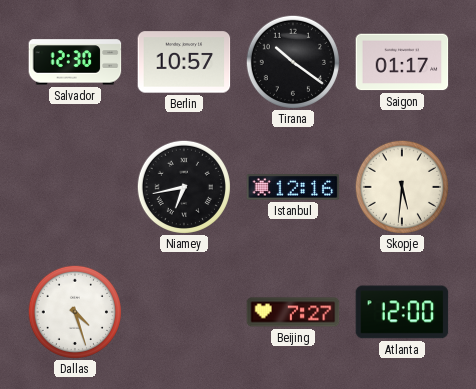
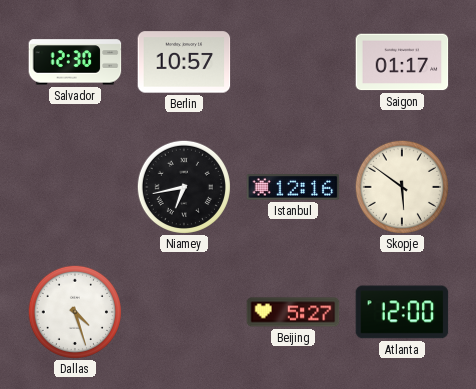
Tirana: 10:21 -> none
Skopje: 5:31 -> 5:51
Beijing: 7:27 -> 5:27
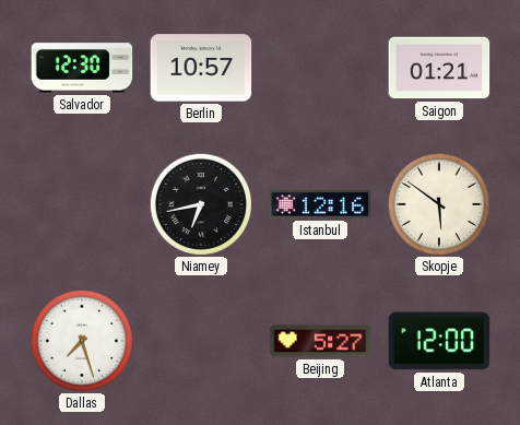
Saigon: 01:17 -> 01:21
Dallas: 4:27 -> 7:27
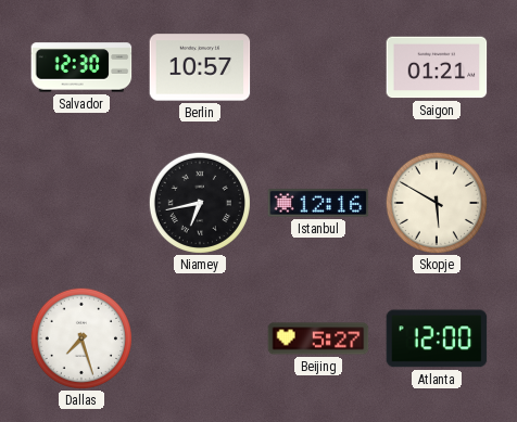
Skopje: 5:51 -> 5:50
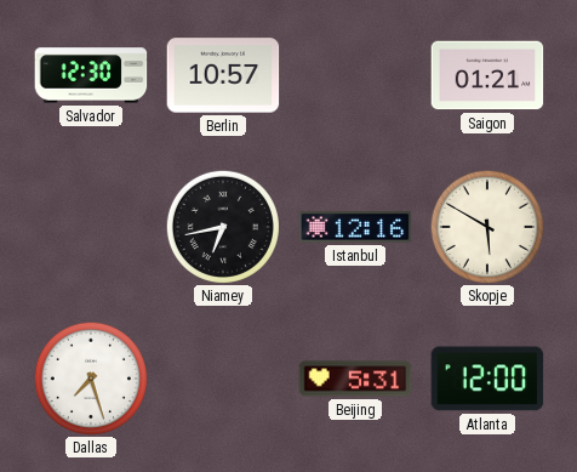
Beijing: 5:27 -> 5:31
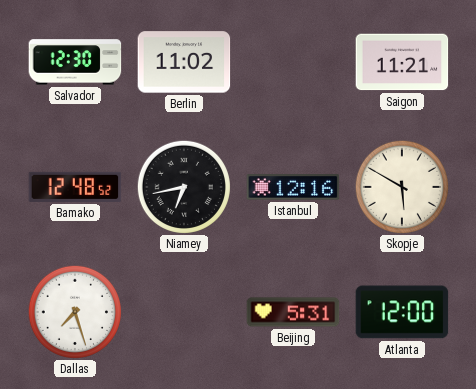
Berlin: 10:57 -> 11:02
Saigon: 01:21 -> 11:21
Bamako: none -> 12:48
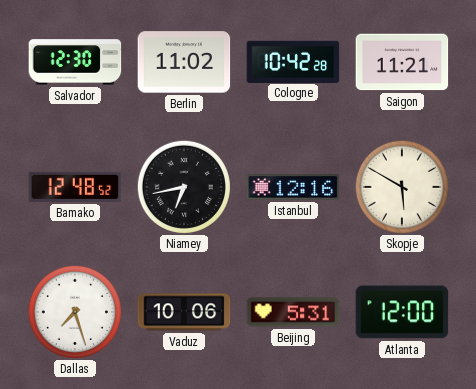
Cologne: none -> 10:42
Vaduz: none -> 10:06
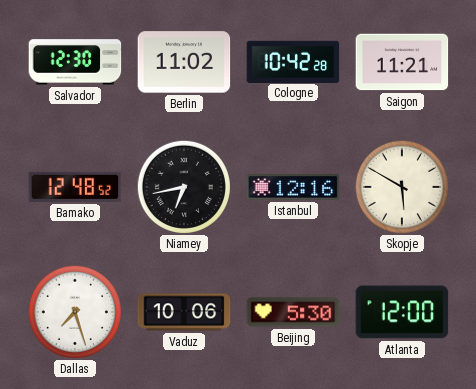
Beijing: 5:31 -> 5:30
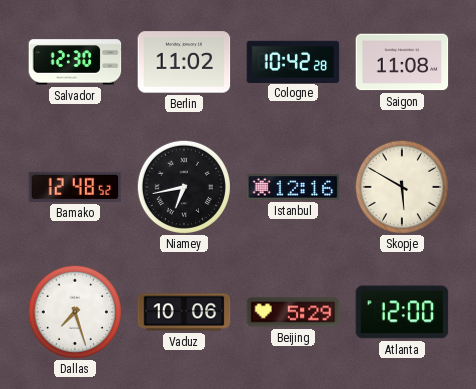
Saigon: 11:21 -> 11:08
Beijing: 5:30 -> 5:29
